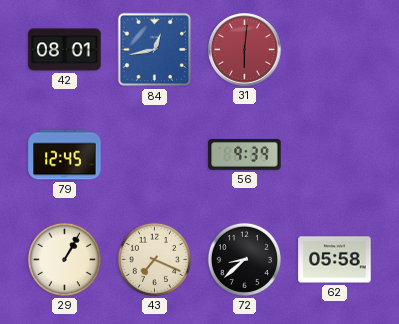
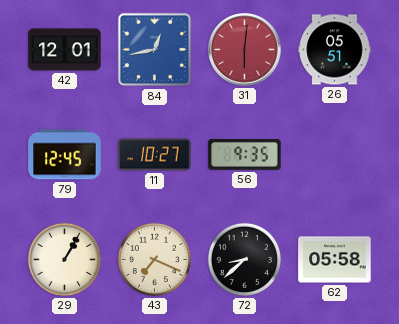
42: 08:01 -> 12:01
26: none -> 05:51
11: none -> 10:27
56: 9:39 -> 9:35
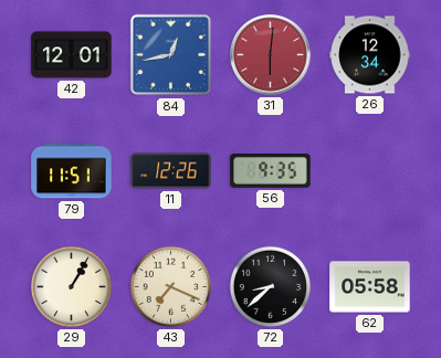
26: 05:51 -> 12:34
79: 12:45 -> 11:51
11: 10:27 -> 12:26
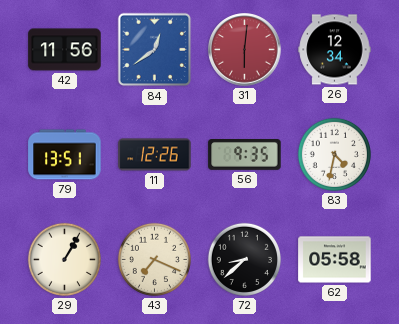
42: 12:01 -> 11:56
84: 12:43 -> 12:39
79: 11:51 -> 13:51
83: none -> 4:32
